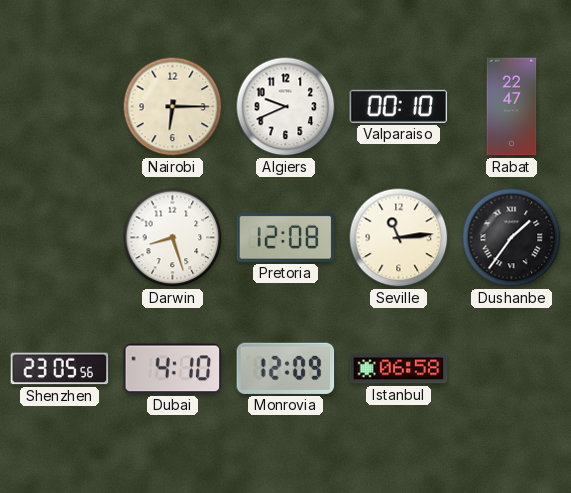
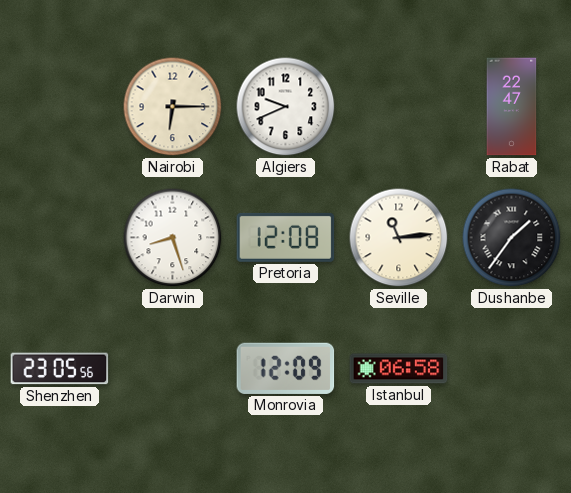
Valparaiso: 00:10 -> none
Dubai: 4:10 -> none
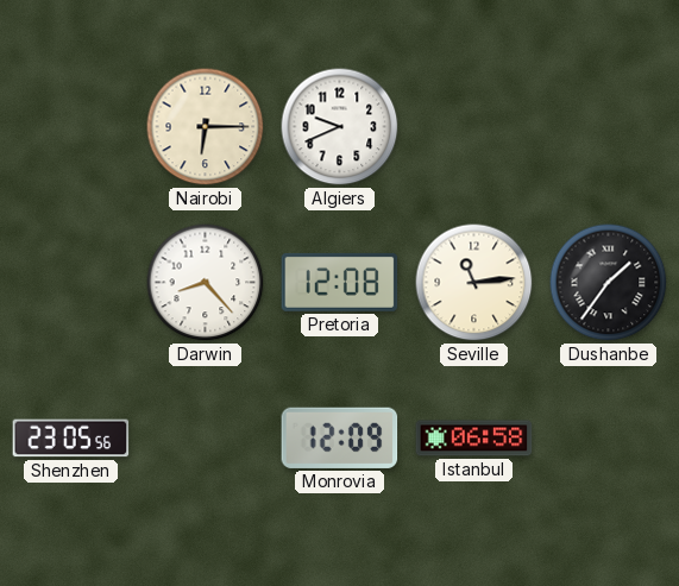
Rabat: 22:47 -> none
Darwin: 8:27 -> 8:23
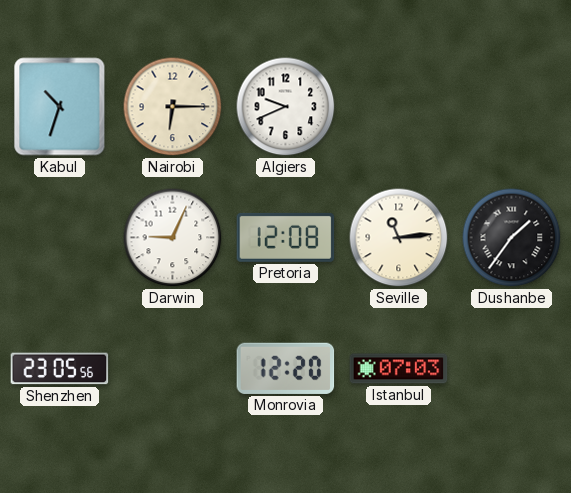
Kabul: none -> 10:33
Darwin: 8:23 -> 9:04
Monrovia: 12:09 -> 12:20
Istanbul: 06:58 -> 07:03
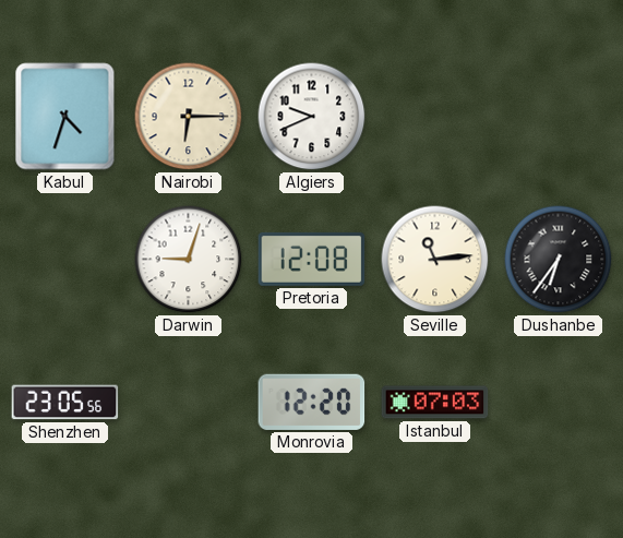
Kabul: 10:33 -> 4:33
Darwin: 9:04 -> 9:03
Dushanbe: 1:36 -> 6:36
